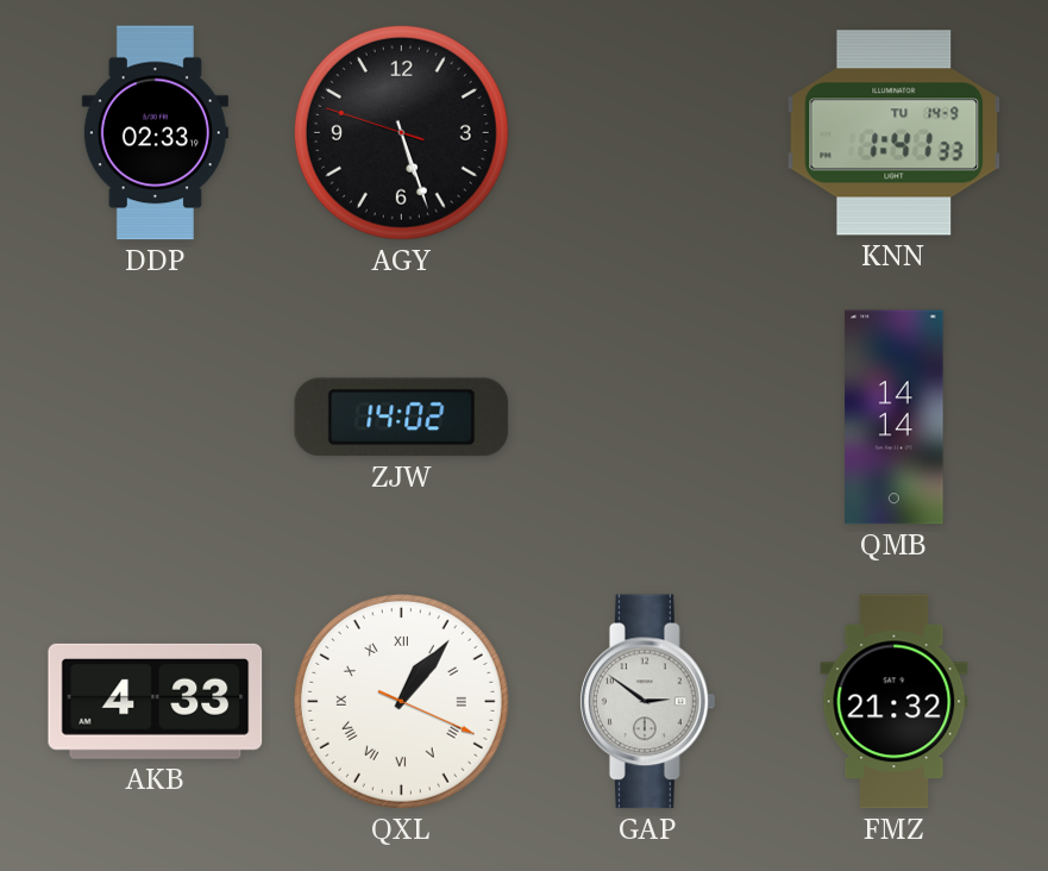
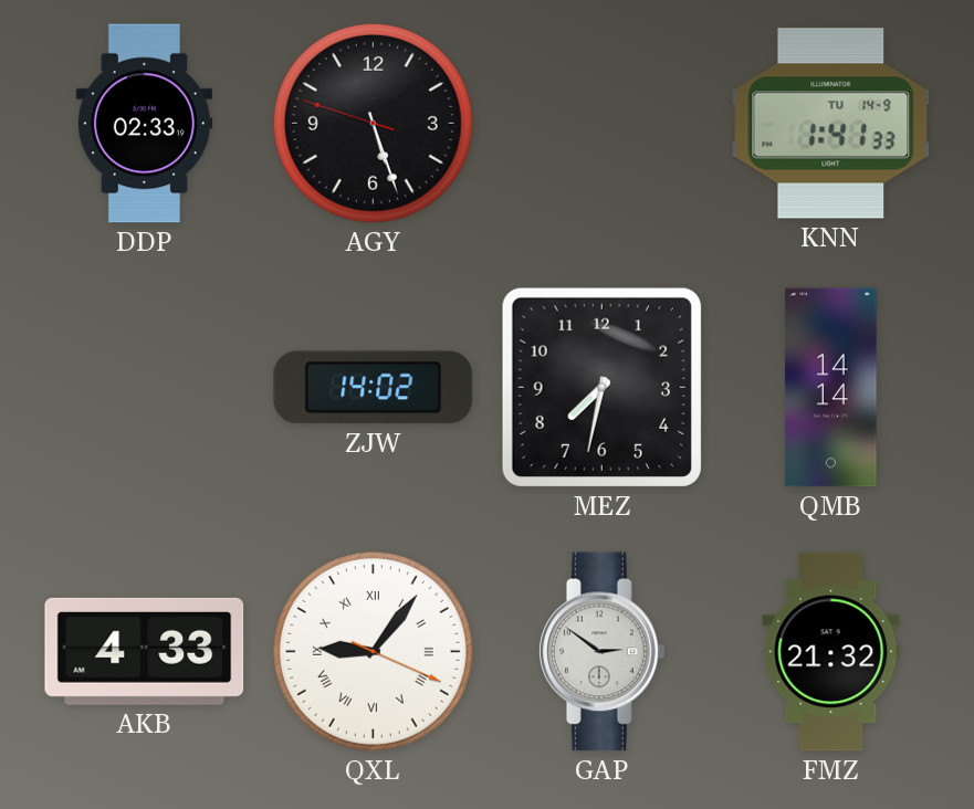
MEZ: none -> 7:32
QXL: 1:06 -> 9:06
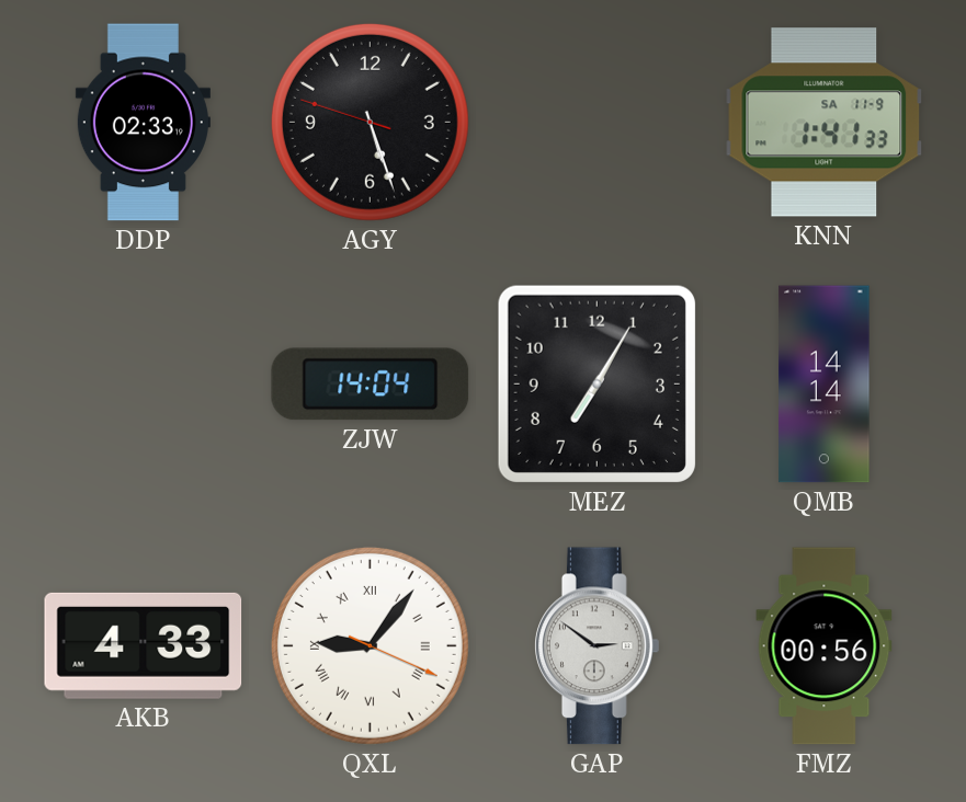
KNN date: TU 14-9 -> SA 11-9
ZJW: 14:02 -> 14:04
MEZ: 7:32 -> 7:05
FMZ: 21:32 -> 00:56
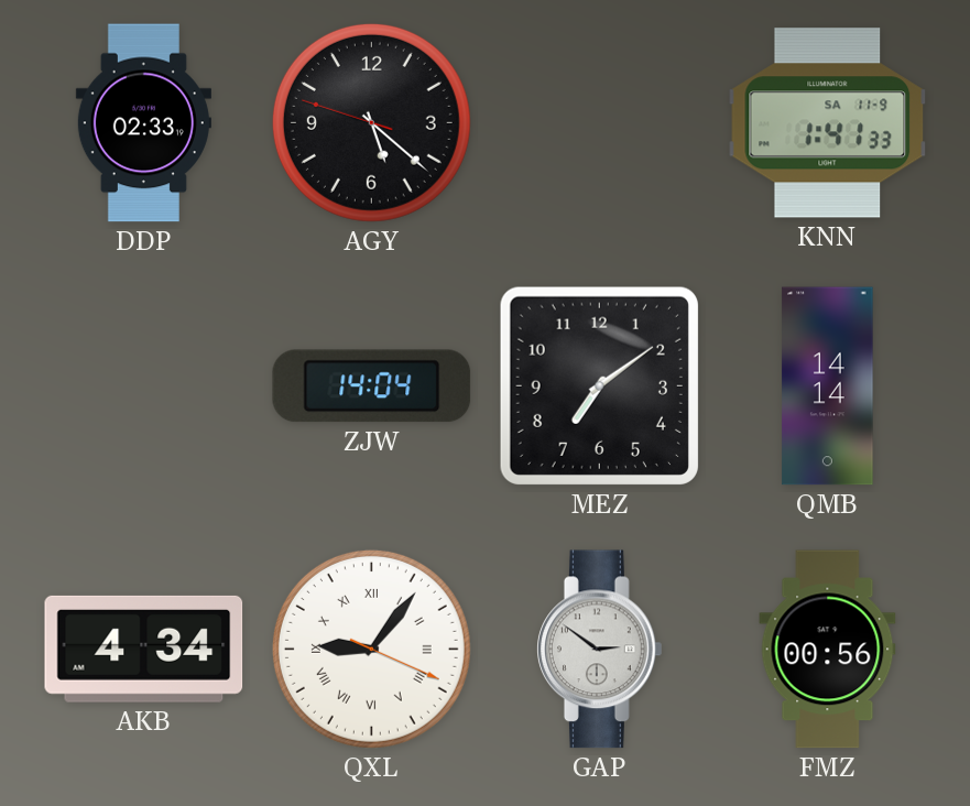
AGY: 5:26 -> 5:21
MEZ: 7:05 -> 7:09
AKB: 4:33 -> 4:34
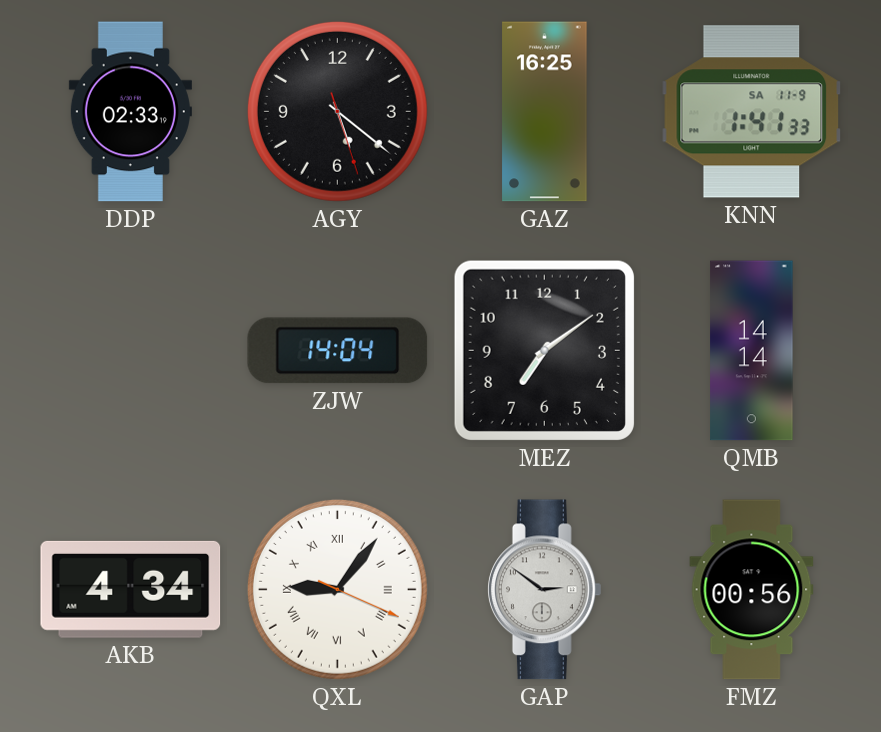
AGY: 5:21:48 -> 5:21:27
GAZ: none -> 16:25
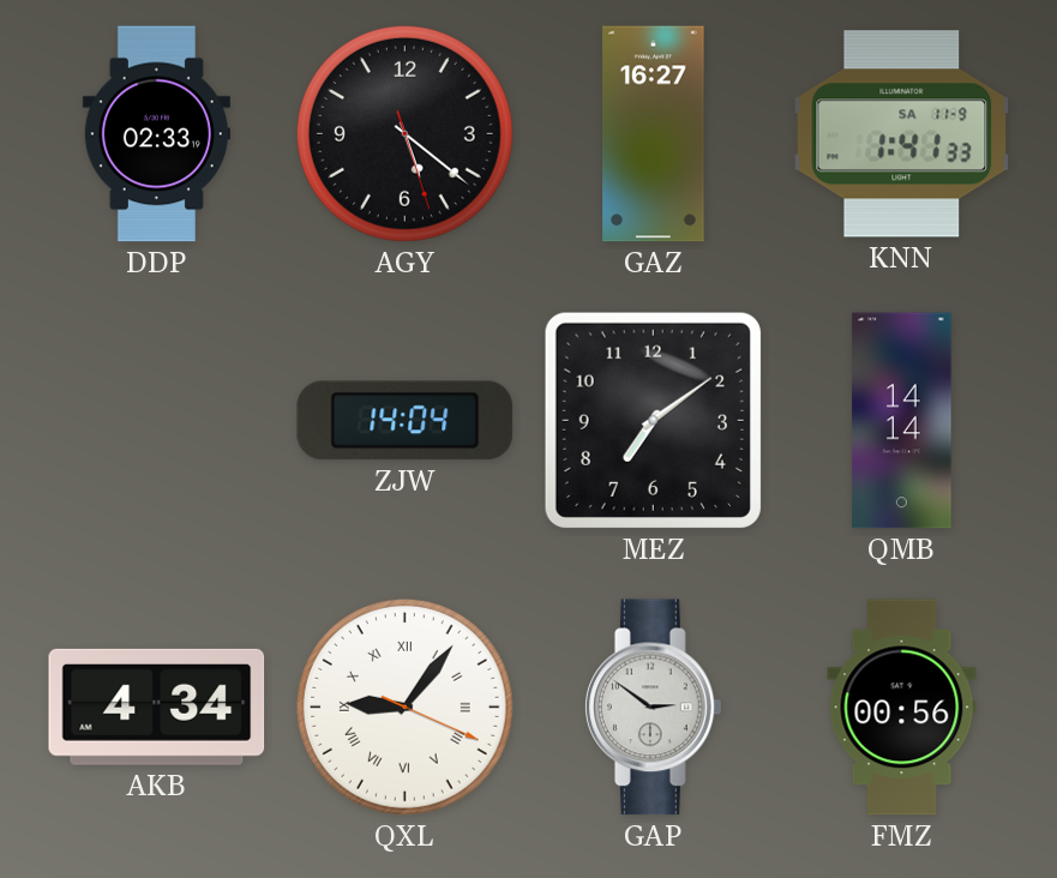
GAZ: 16:25 -> 16:27
